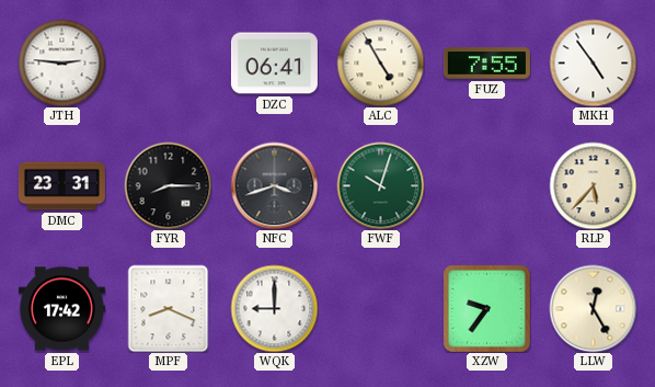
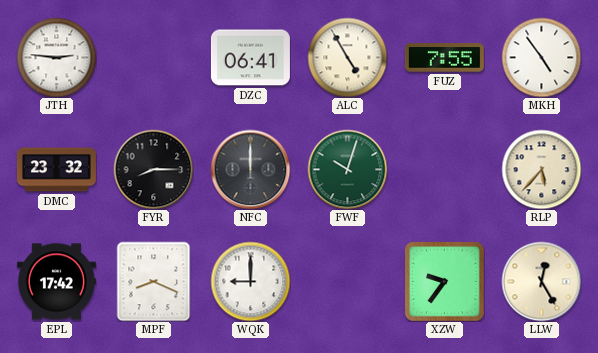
DMC: 23:31 -> 23:32
NFC: 3:42 -> 12:00
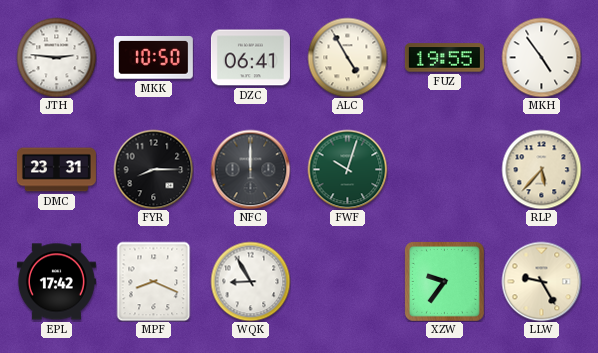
MKK: none -> 10:50
FUZ: 7:55 -> 19:55
DMC: 23:32 -> 23:31
WQK: 9:00 -> 8:55
LLW: 12:25 -> 9:25
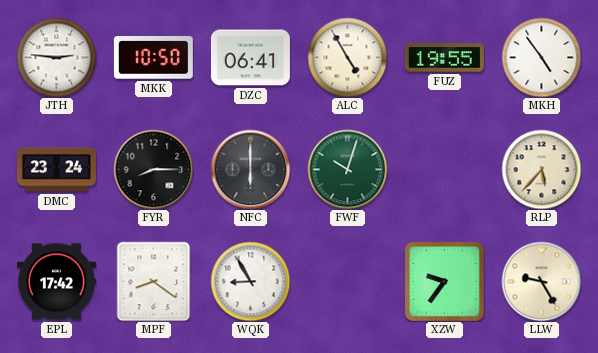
DMC: 23:31 -> 23:24
NFC: 12:00 -> 6:00
MPF: 8:19 -> 8:21
